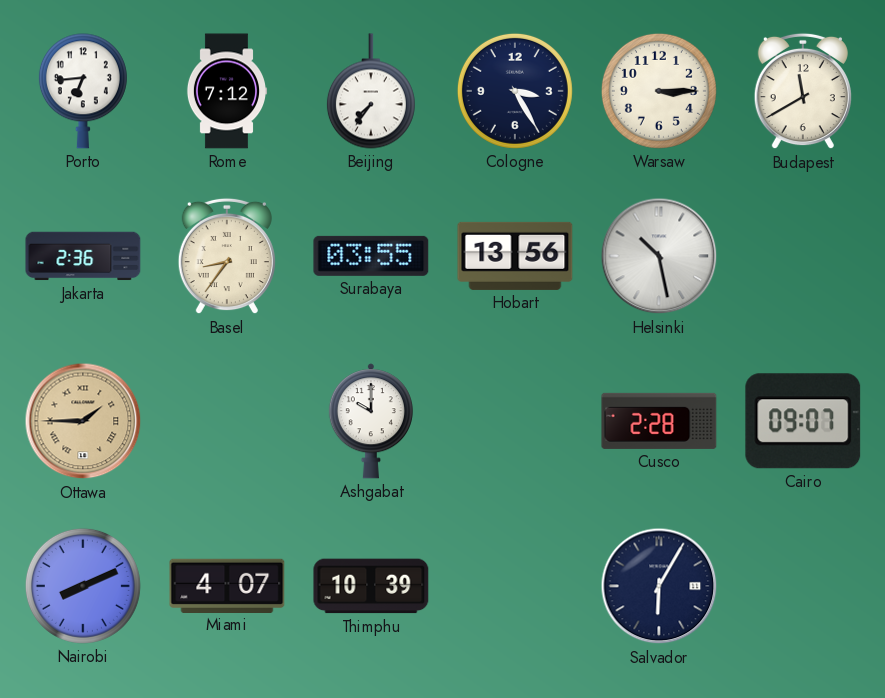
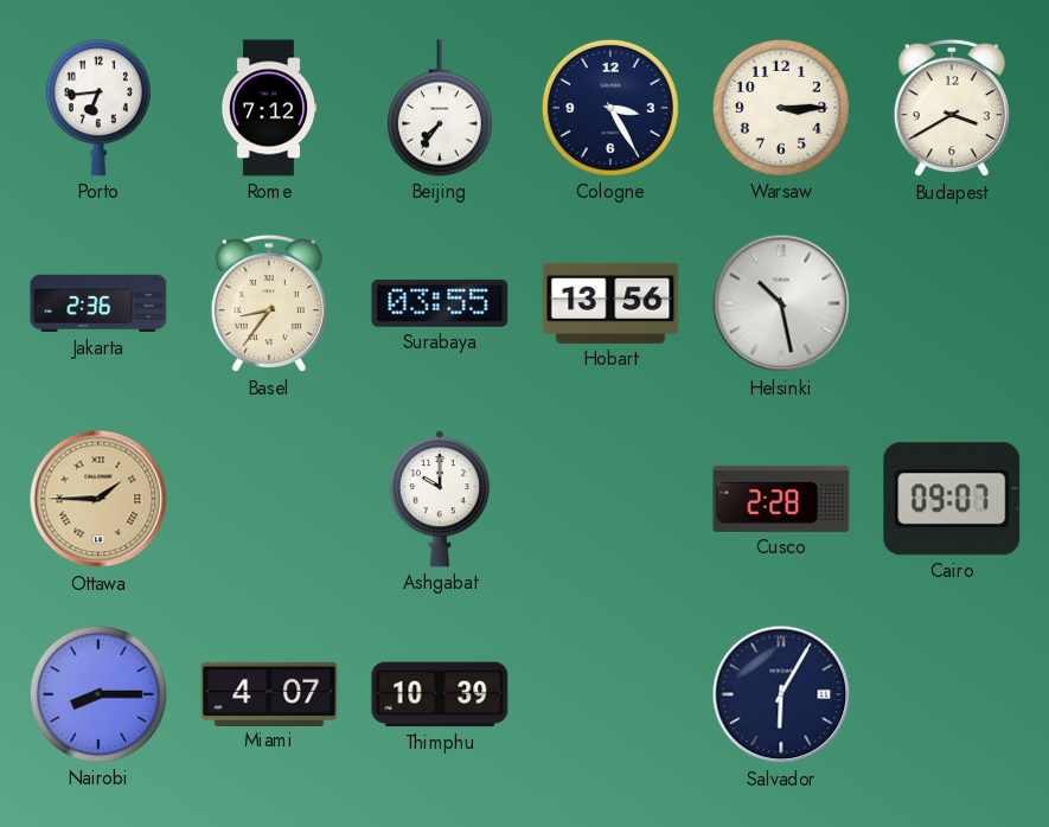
Budapest: 11:40 -> 3:40
Nairobi: 8:11 -> 8:15
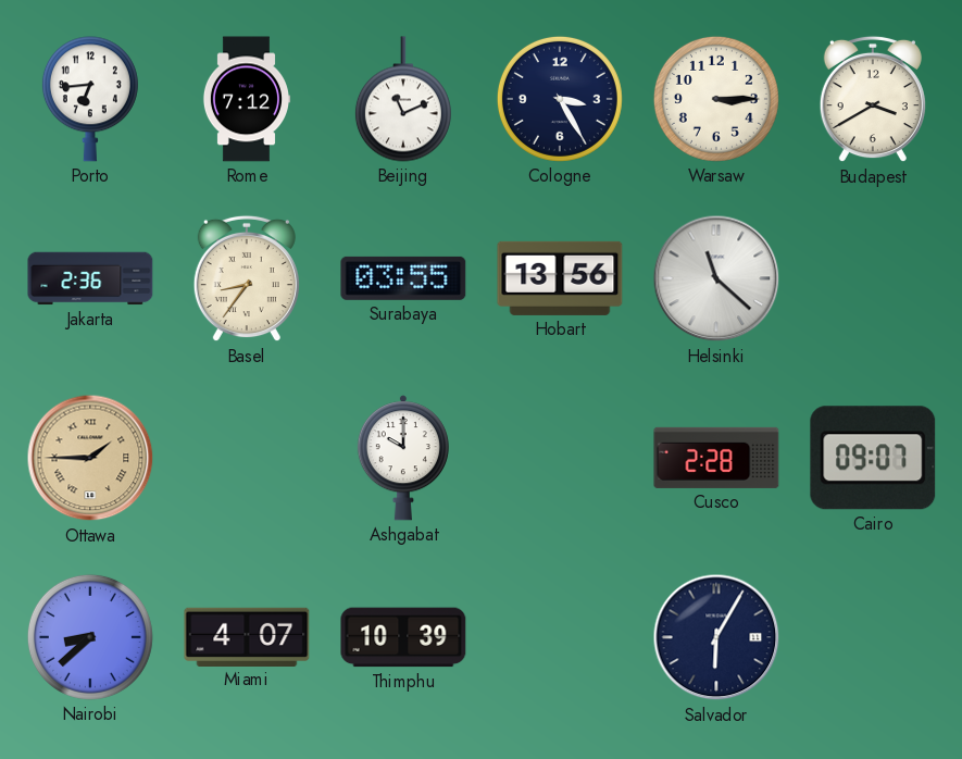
Beijing: 7:36 -> 11:11
Helsinki: 10:28 -> 11:22
Nairobi: 8:15 -> 8:38
